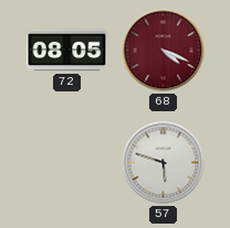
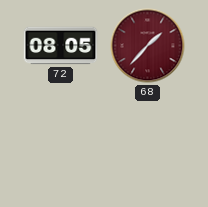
68: 4:19 -> 1:37
57: 5:48 -> none
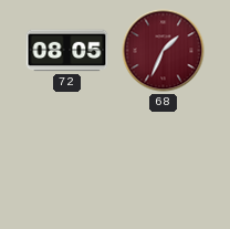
68: 1:37 -> 1:34
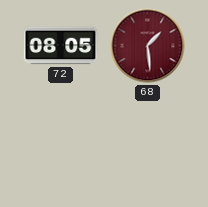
68: 1:34 -> 1:29
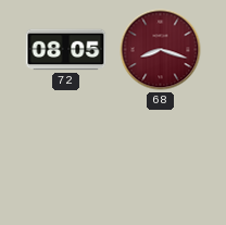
68: 1:29 -> 8:18
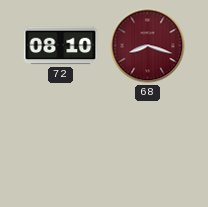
72: 08:05 -> 08:10
